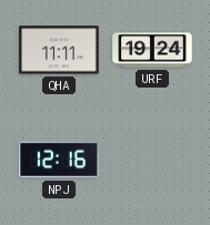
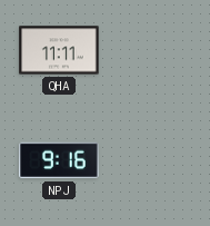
URF: 19:24 -> none
NPJ: 12:16 -> 9:16
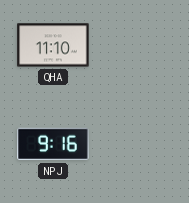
QHA: 11:11 -> 11:10
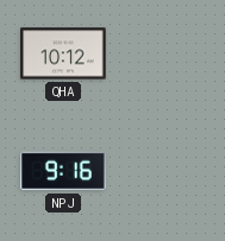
QHA: 11:10 -> 10:12
